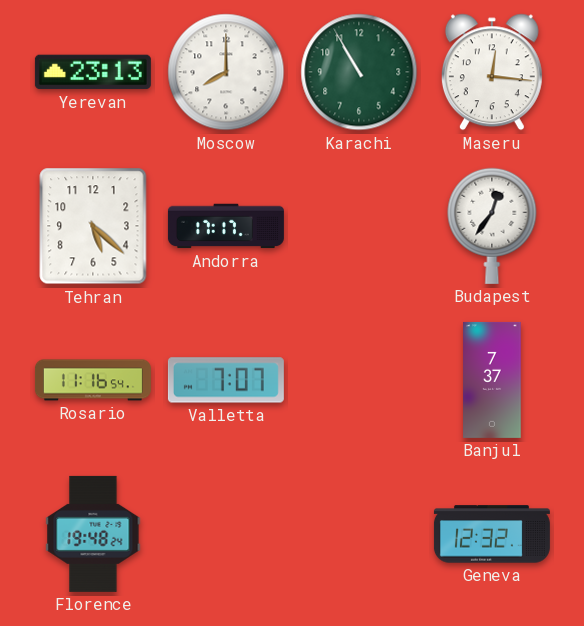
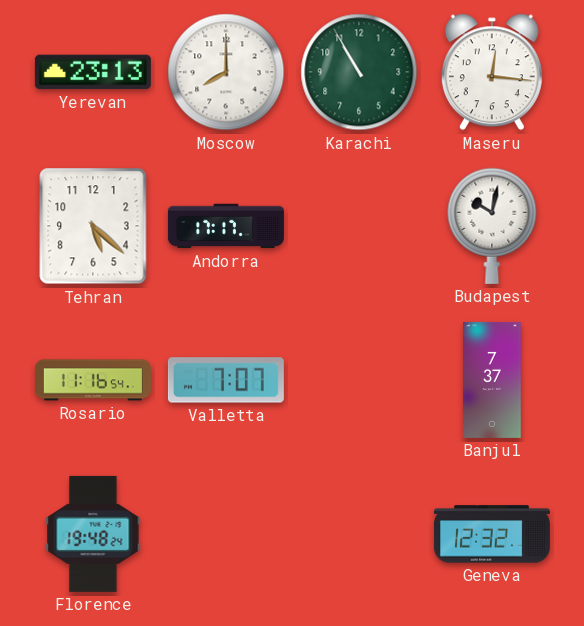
Budapest: 12:36 -> 10:02
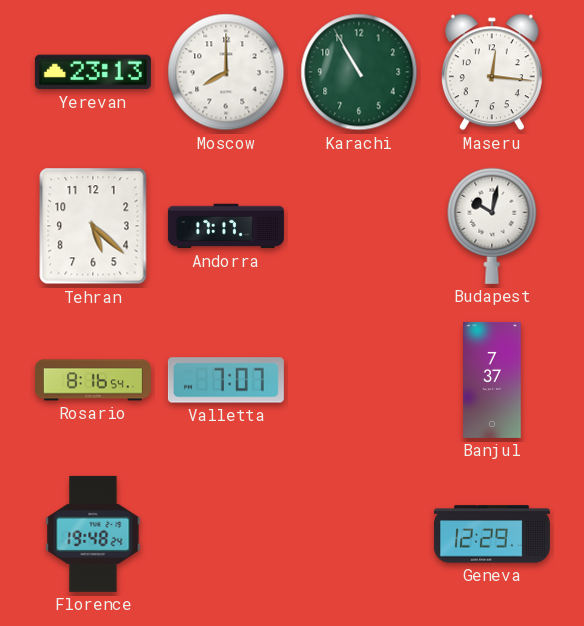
Rosario: 11:16 -> 8:16
Geneva: 12:32 -> 12:29
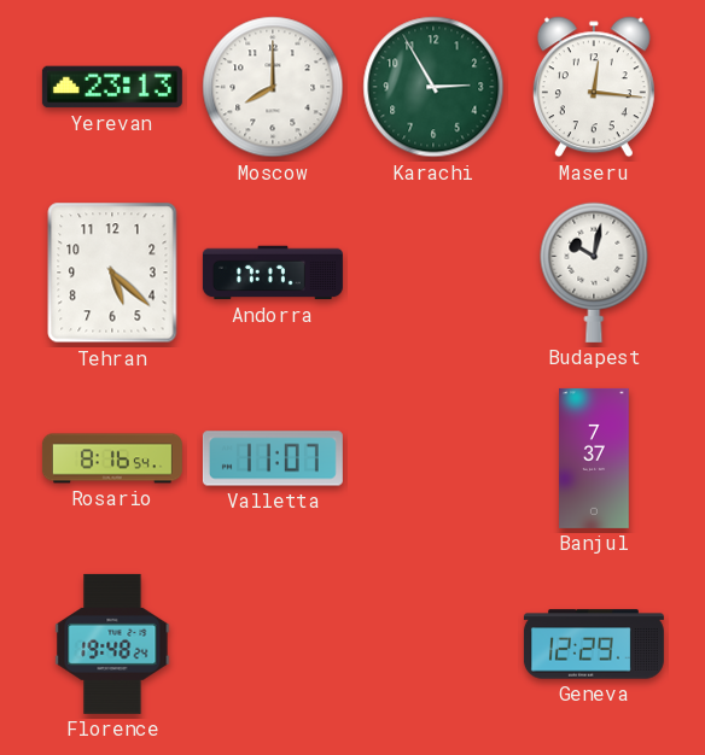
Karachi: 10:55 -> 2:55
Valletta: 7:07 -> 11:07
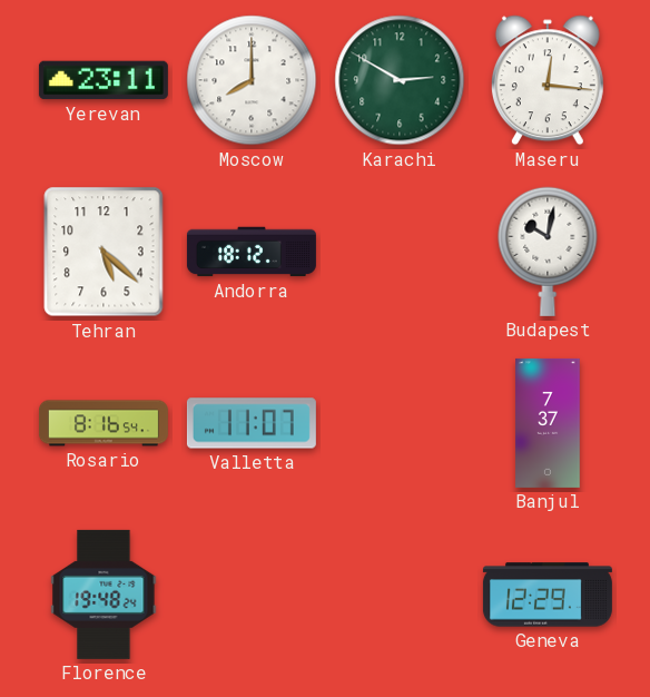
Yerevan: 23:13 -> 23:11
Karachi: 2:55 -> 2:50
Andorra: 17:17 -> 18:12
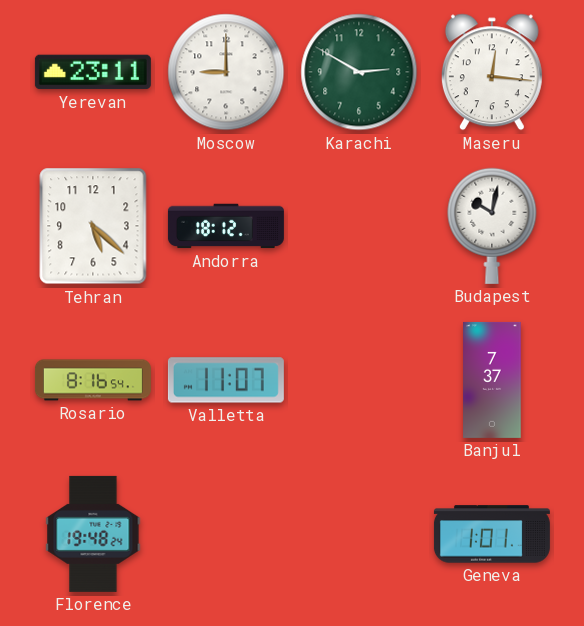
Moscow: 8:00 -> 9:00
Geneva: 12:29 -> 1:01
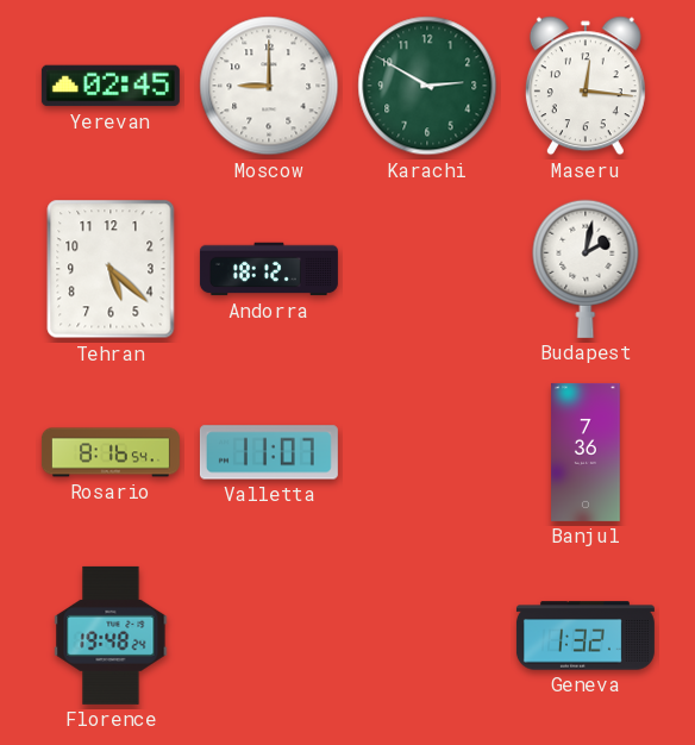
Yerevan: 23:11 -> 02:45
Budapest: 10:02 -> 2:02
Banjul: 7:37 -> 7:36
Geneva: 1:01 -> 1:32
